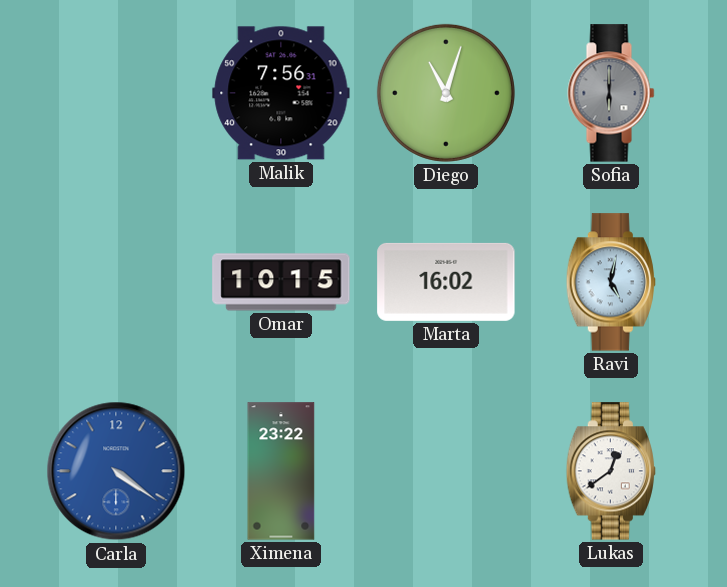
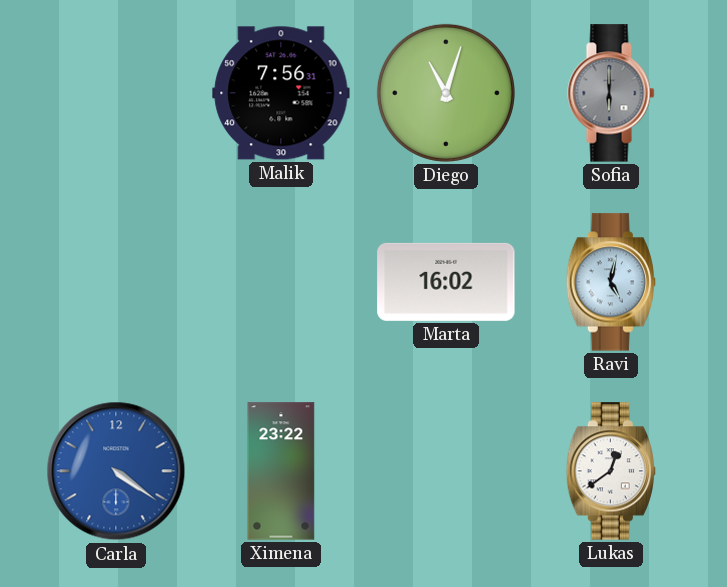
Omar: 10:15 -> none
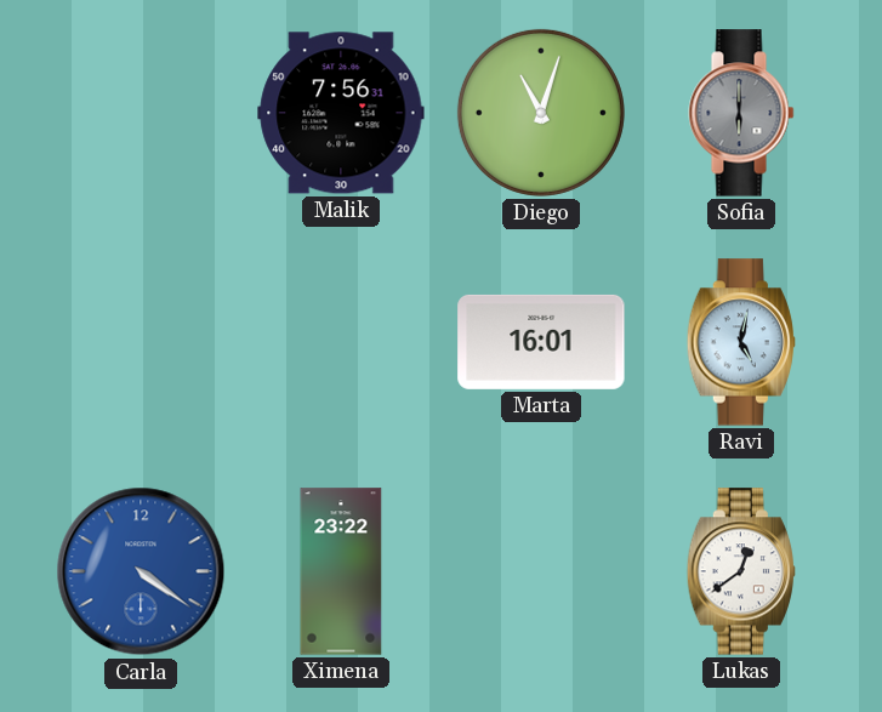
Marta: 16:02 -> 16:01
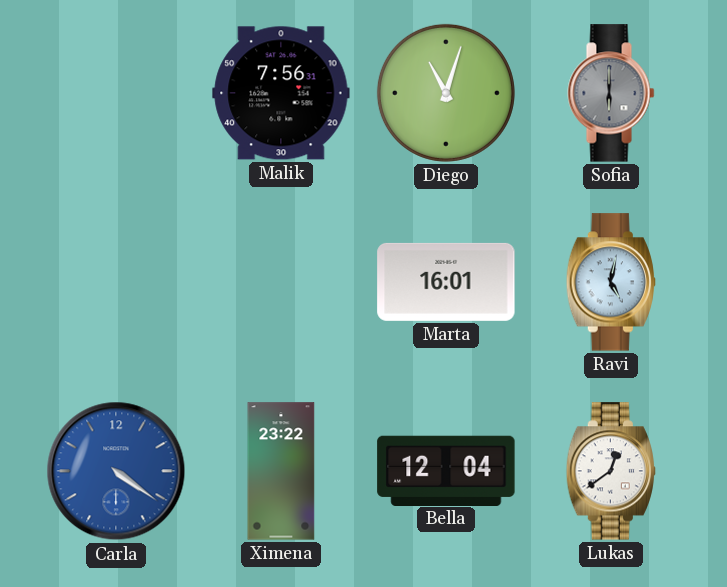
Bella: none -> 12:04
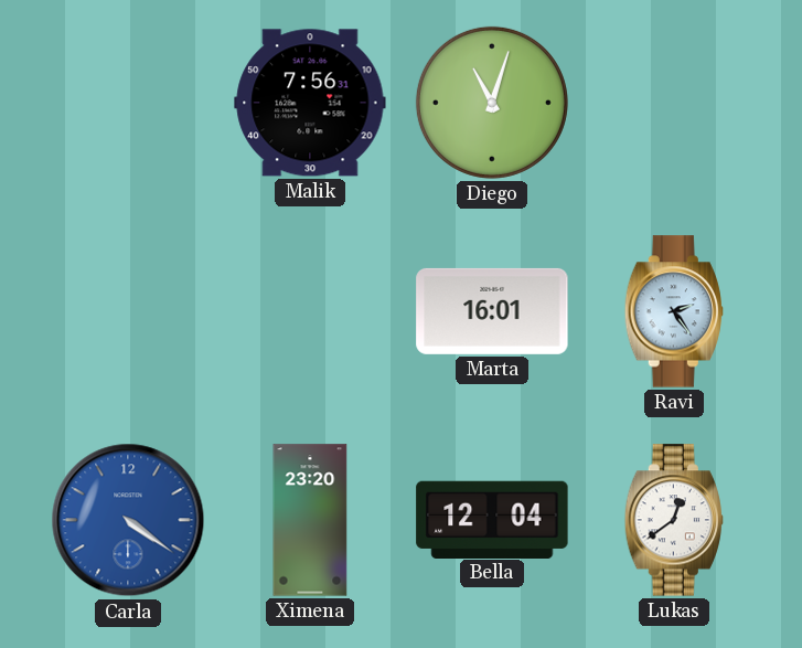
Sofia: 6:00 -> none
Ravi: 5:02 -> 2:24
Ximena: 23:22 -> 23:20
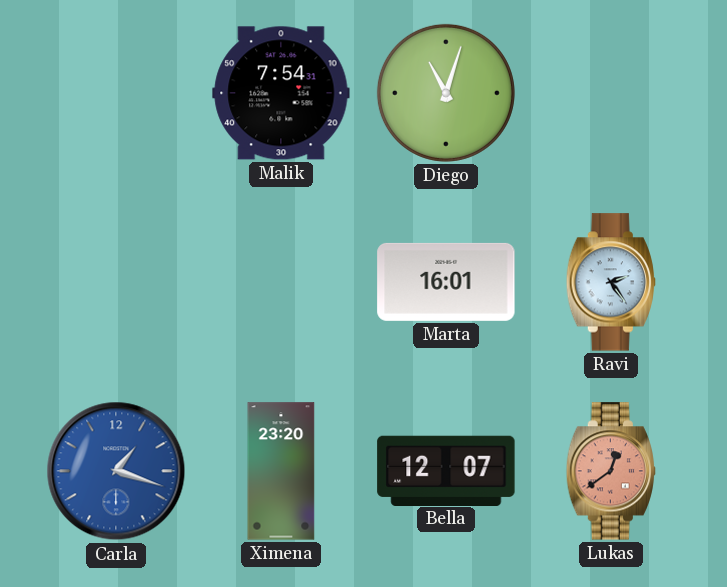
Malik: 7:56 -> 7:54
Carla: 4:21 -> 1:18
Bella: 12:04 -> 12:07
Lukas dial: white -> salmon
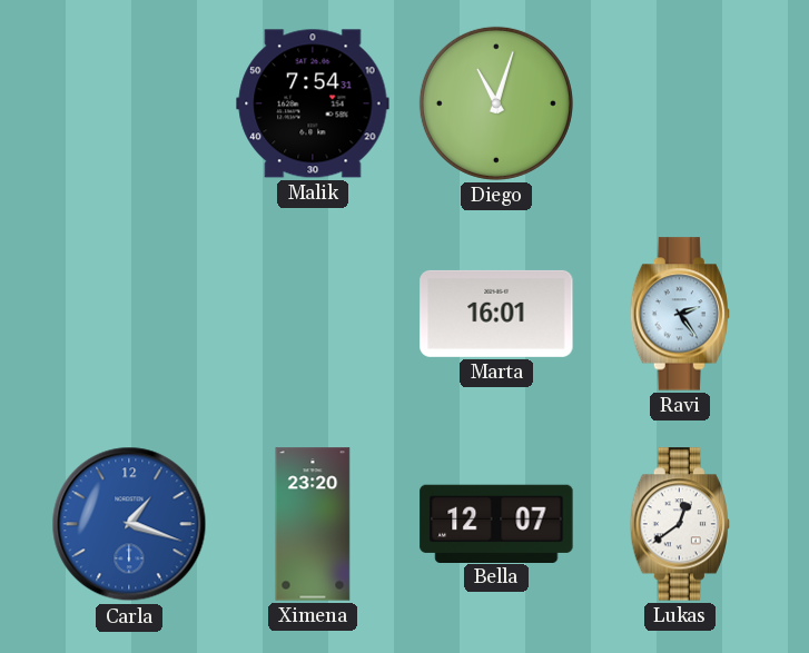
Lukas dial: salmon -> white
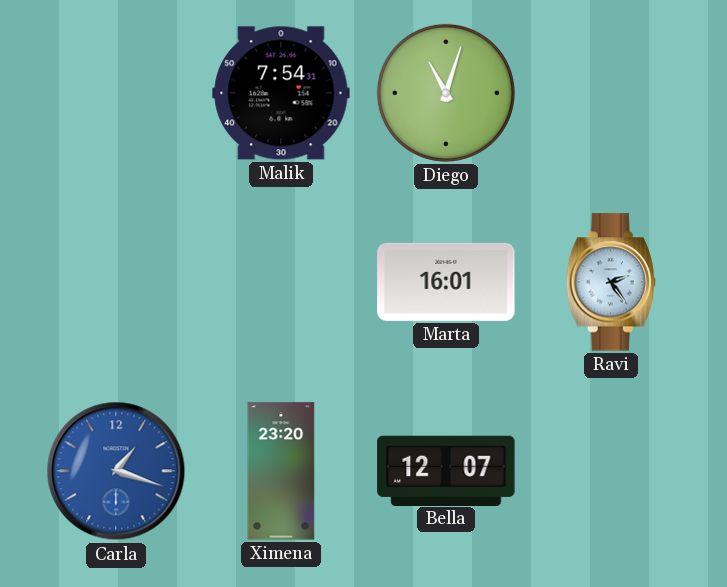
Lukas: 12:39 -> none
